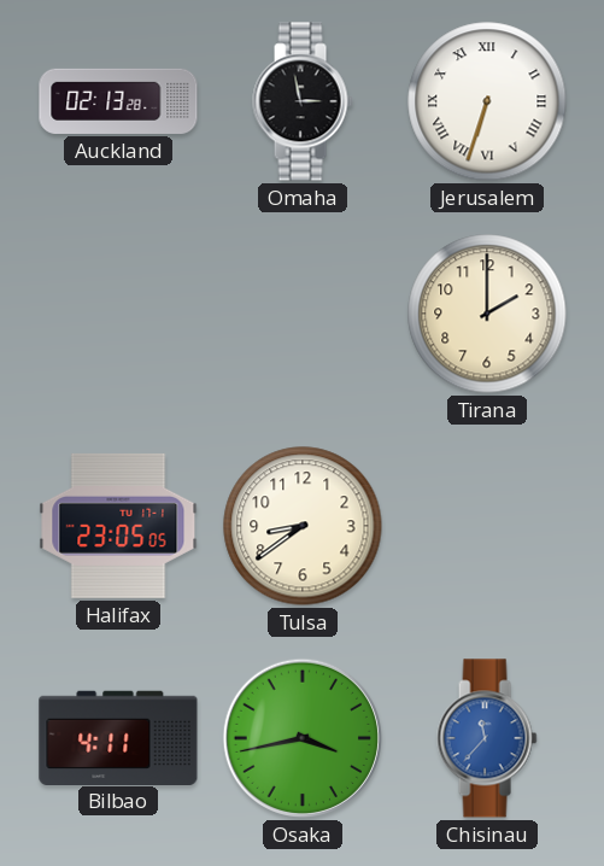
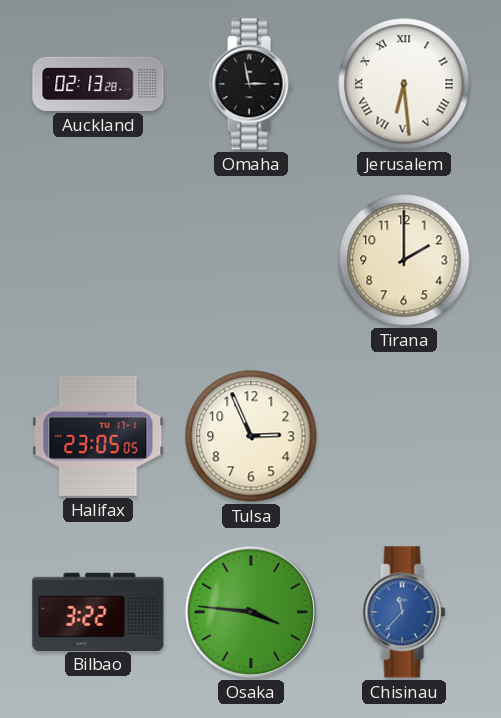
Jerusalem: 6:33 -> 6:29
Tulsa: 8:39 -> 2:56
Bilbao: 4:11 -> 3:22
Osaka: 3:43 -> 3:46
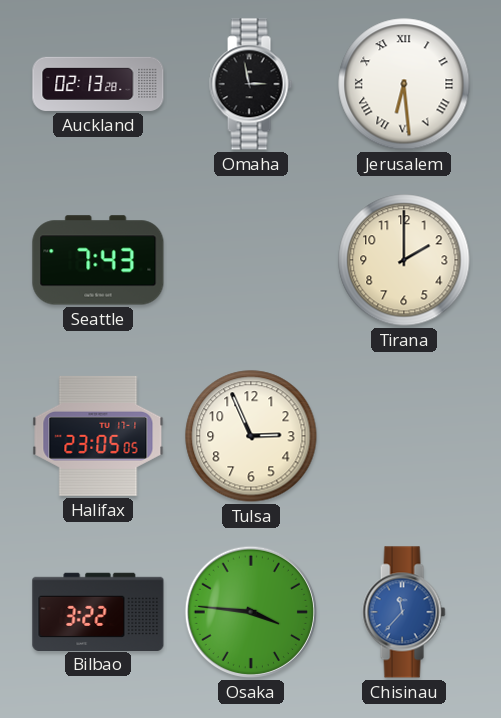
Seattle: none -> 7:43
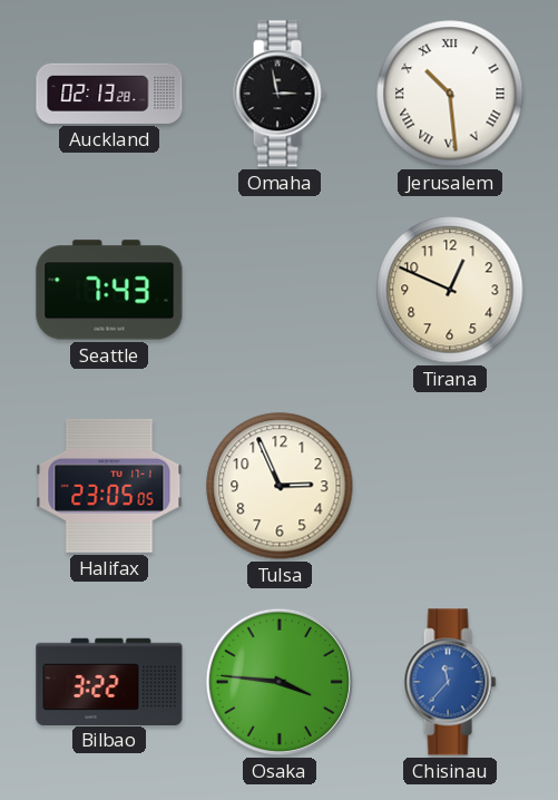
Jerusalem: 6:29 -> 10:29
Tirana: 2:00 -> 12:49
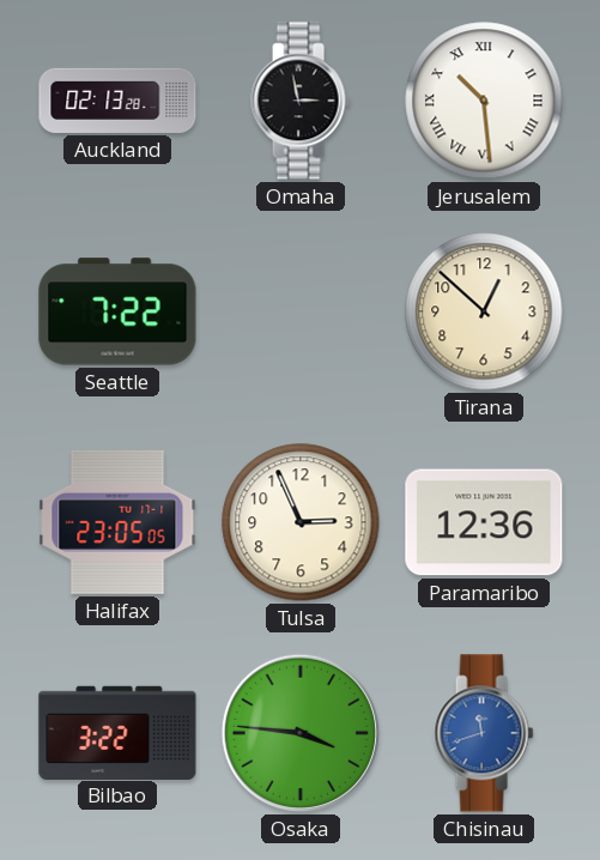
Seattle: 7:43 -> 7:22
Tirana: 12:49 -> 12:52
Paramaribo: none -> 12:36
Chisinau: 11:37 -> 11:42
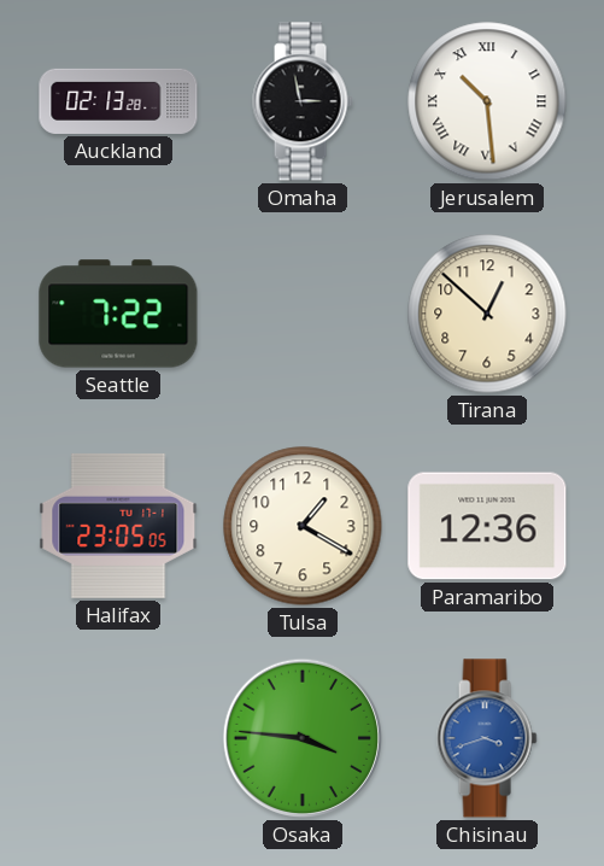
Tulsa: 2:56 -> 1:20
Bilbao: 3:22 -> none
Chisinau: 11:42 -> 3:42
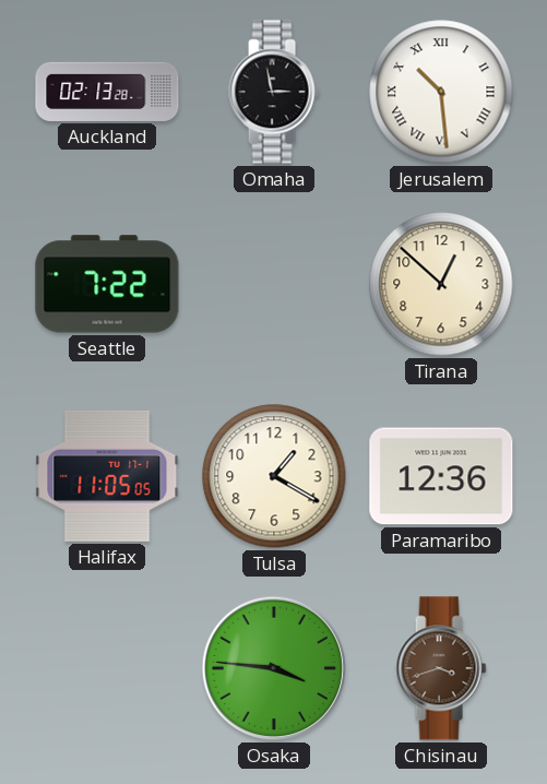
Halifax: 23:05 -> 11:05
Chisinau dial: blue -> brown
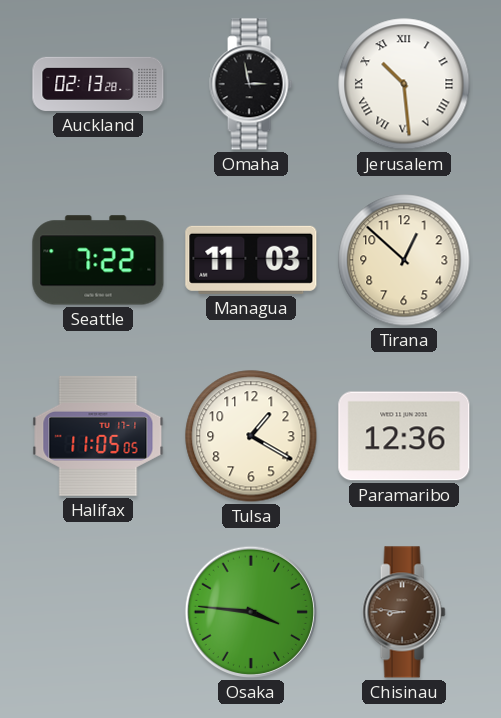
Managua: none -> 11:03
Chisinau: 3:42 -> 8:46
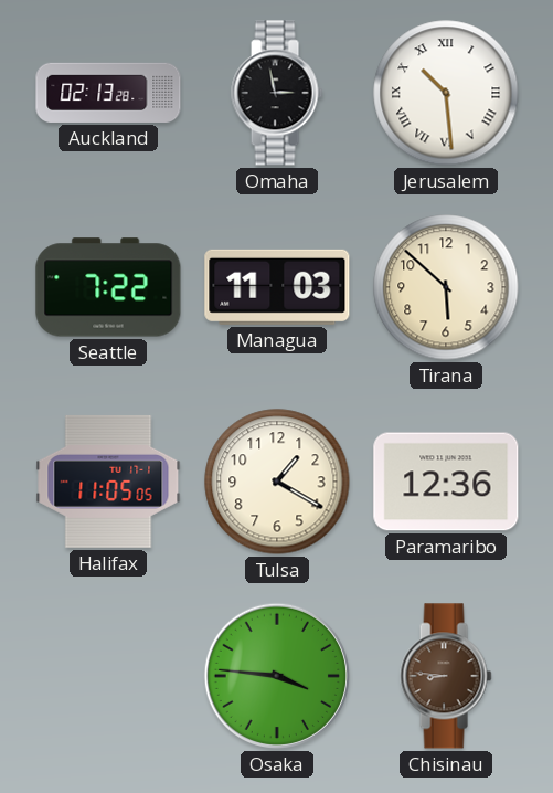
Tirana: 12:52 -> 5:52
